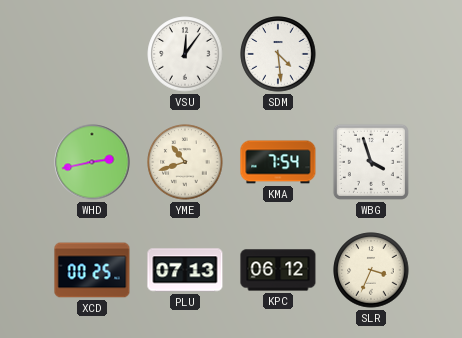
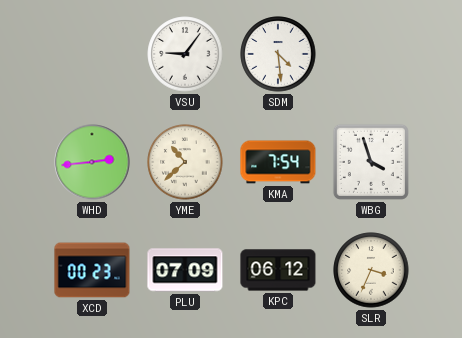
VSU: 12:06 -> 9:06
WHD: 2:43 -> 2:44
YME: 10:42 -> 10:38
XCD: 00:25 -> 00:23
PLU: 07:13 -> 07:09
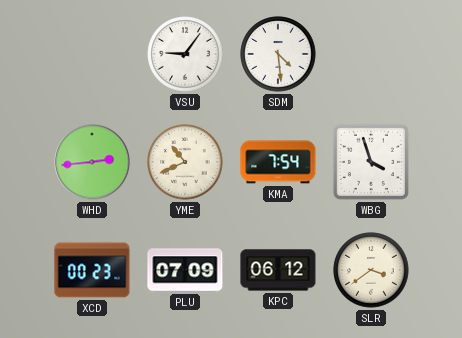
YME: 10:38 -> 10:41
SLR: 3:34 -> 3:39
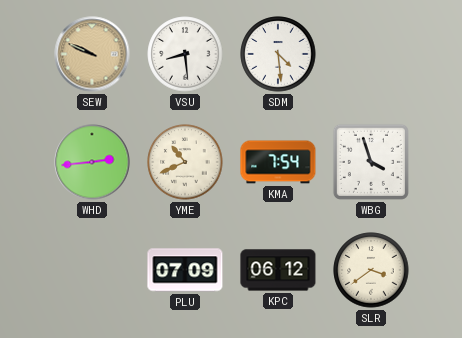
SEW: none -> 9:49
VSU: 9:06 -> 8:29
XCD: 00:23 -> none
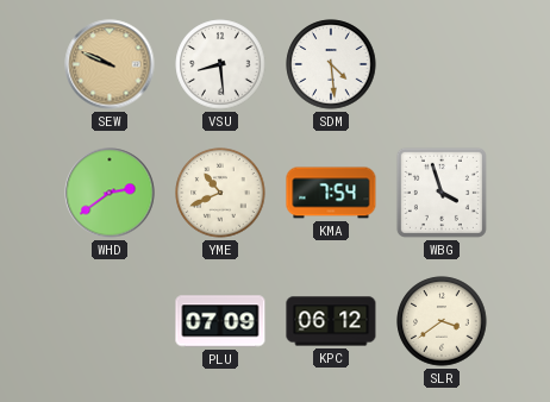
WHD: 2:44 -> 2:39
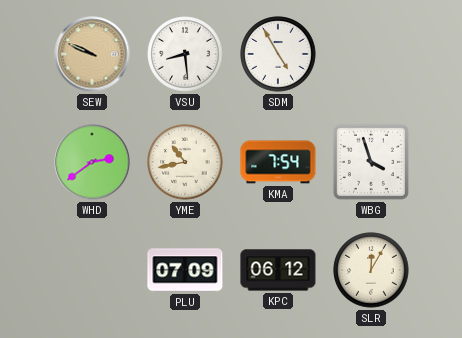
SDM: 4:29 -> 4:55
YME: 10:41 -> 10:43
SLR: 3:39 -> 12:05
